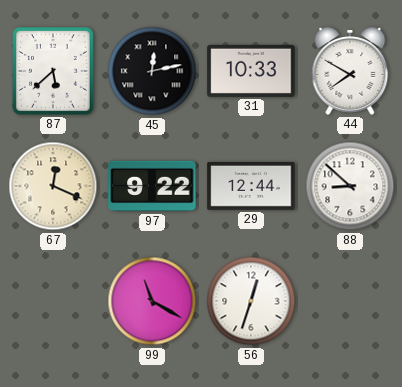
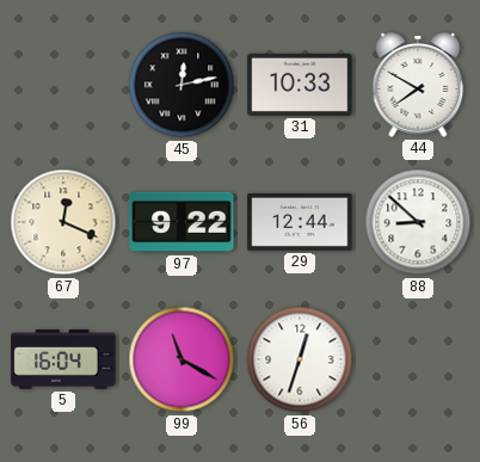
87: 5:38 -> none
5: none -> 16:04
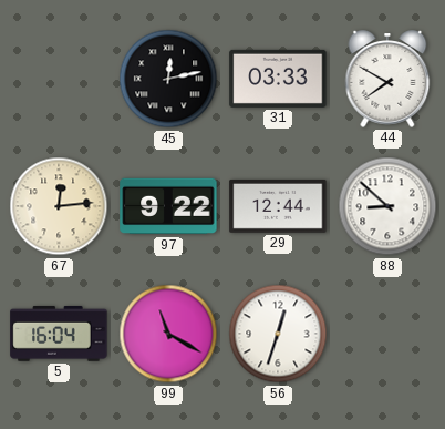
31: 10:33 -> 03:33
67: 12:19 -> 12:14
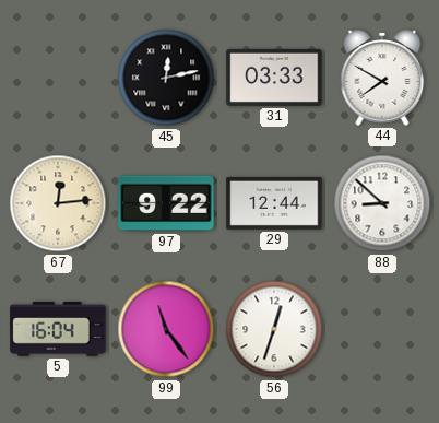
99: 11:20 -> 11:24
